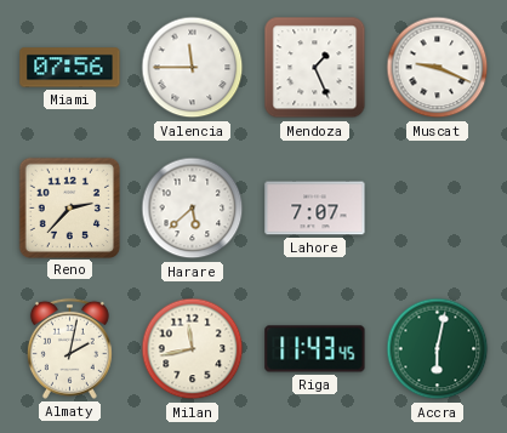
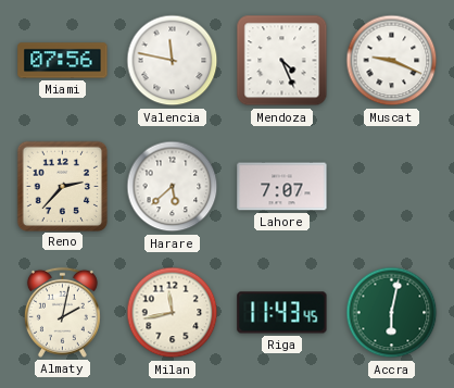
Valencia: 11:45 -> 11:47
Mendoza: 1:26 -> 4:26
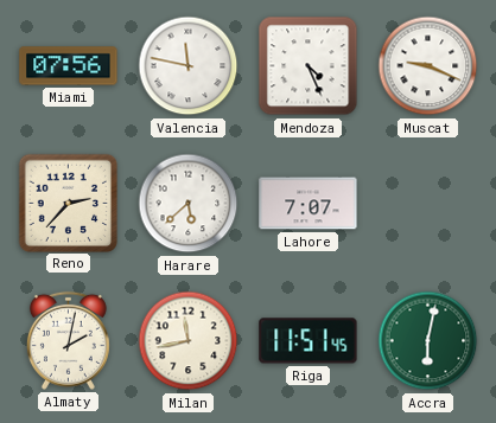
Riga: 11:43 -> 11:51
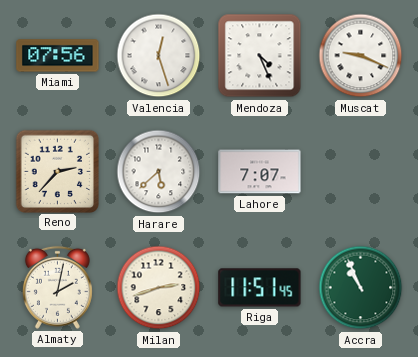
Valencia: 11:47 -> 12:27
Milan: 11:43 -> 2:42
Accra: 6:02 -> 10:56
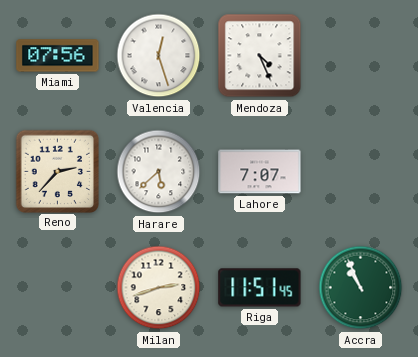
Muscat: 9:19 -> none
Almaty: 2:02 -> none
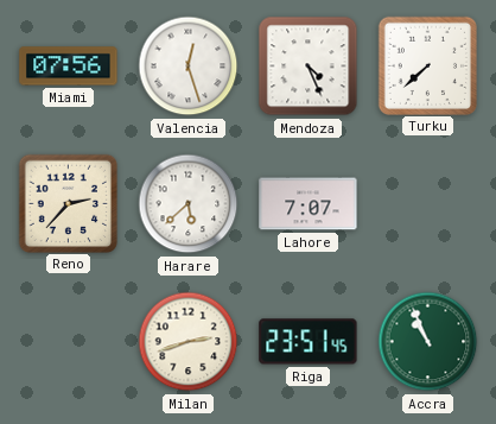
Turku: none -> 7:38
Riga: 11:51 -> 23:51
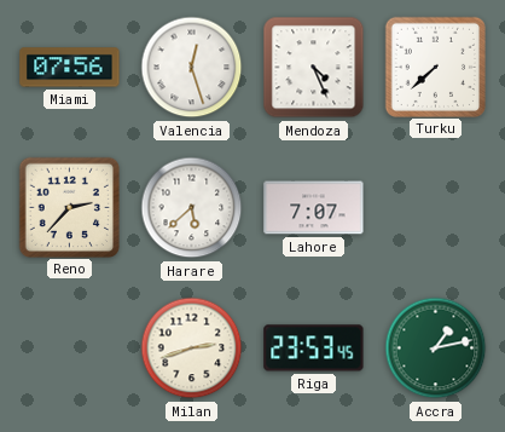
Riga: 23:51 -> 23:53
Accra: 10:56 -> 1:13
